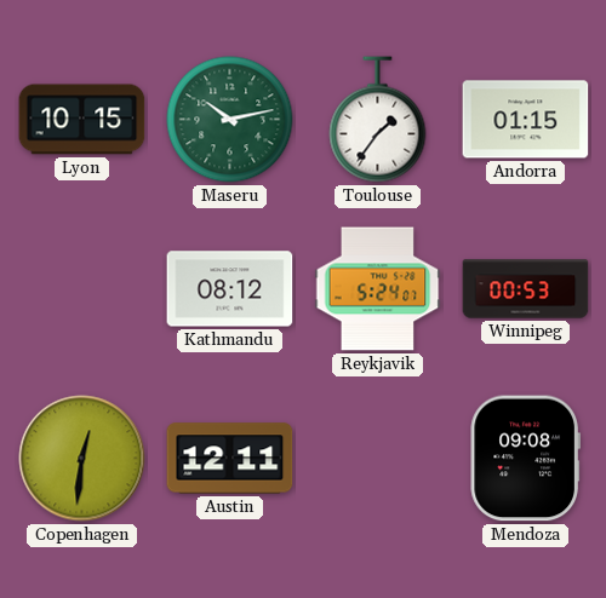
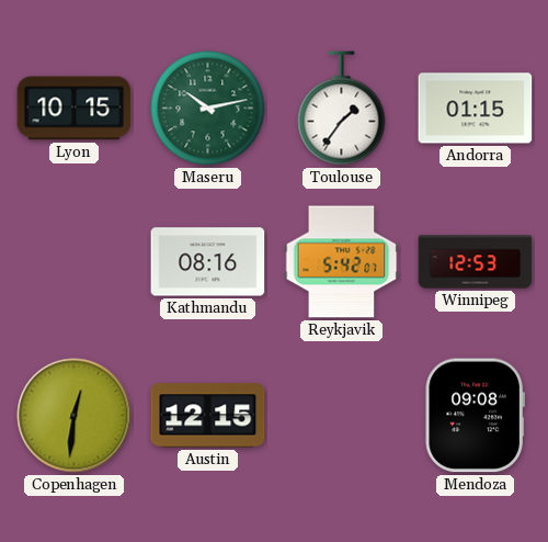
Kathmandu: 08:12 -> 08:16
Reykjavik: 5:24 -> 5:42
Winnipeg: 00:53 -> 12:53
Austin: 12:11 -> 12:15
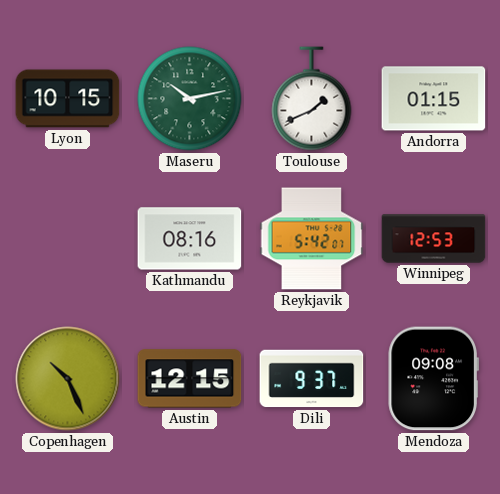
Toulouse: 1:36 -> 1:41
Copenhagen: 12:31 -> 10:26
Dili: none -> 9:37
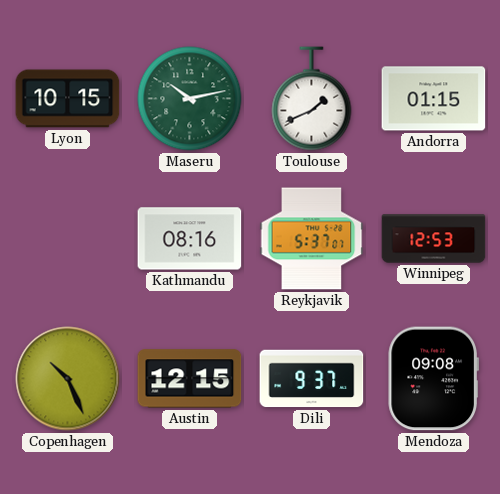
Reykjavik: 5:42 -> 5:37
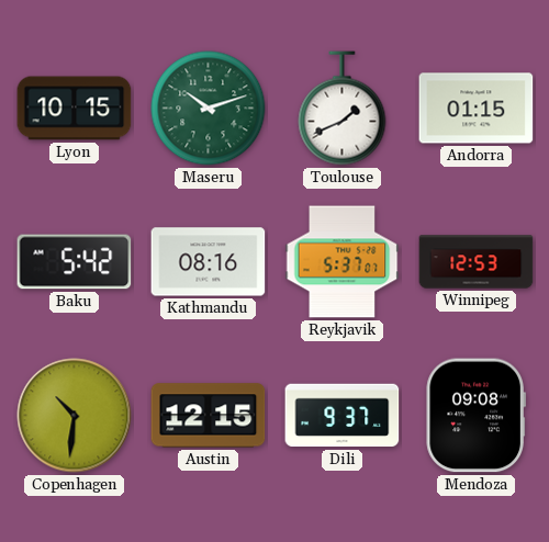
Maseru: 10:13 -> 10:12
Baku: none -> 5:42
Copenhagen: 10:26 -> 10:31
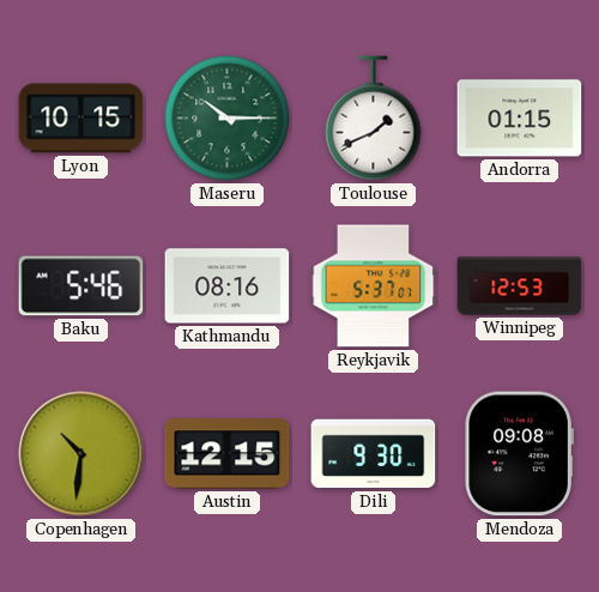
Maseru: 10:12 -> 10:15
Baku: 5:42 -> 5:46
Dili: 9:37 -> 9:30
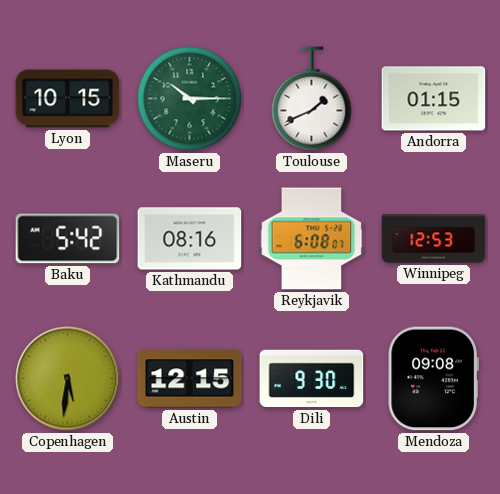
Baku: 5:46 -> 5:42
Reykjavik: 5:37 -> 6:08
Copenhagen: 10:31 -> 5:31
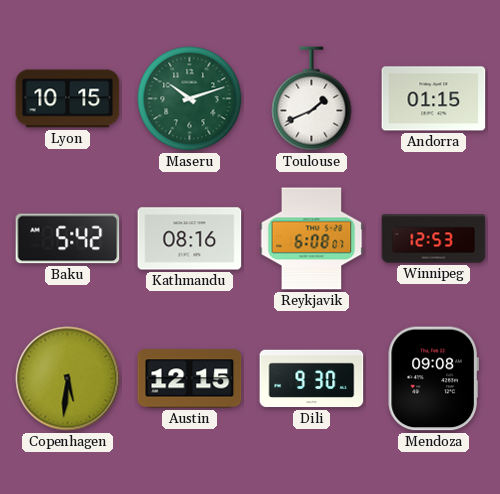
Maseru: 10:15 -> 10:12
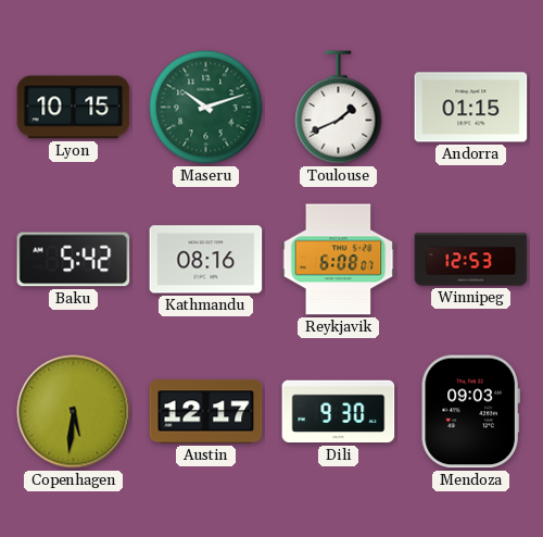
Austin: 12:15 -> 12:17
Mendoza: 09:08 -> 09:03
